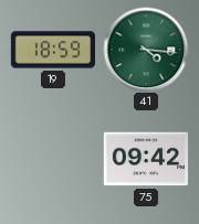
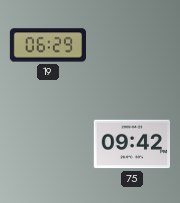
19: 18:59 -> 06:29
41: 4:16 -> none
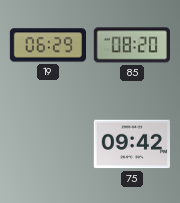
85: none -> 08:20
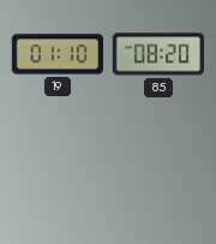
19: 06:29 -> 01:10
75: 09:42 -> none
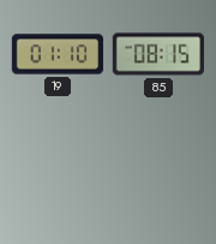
85: 08:20 -> 08:15
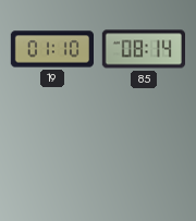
85: 08:15 -> 08:14
